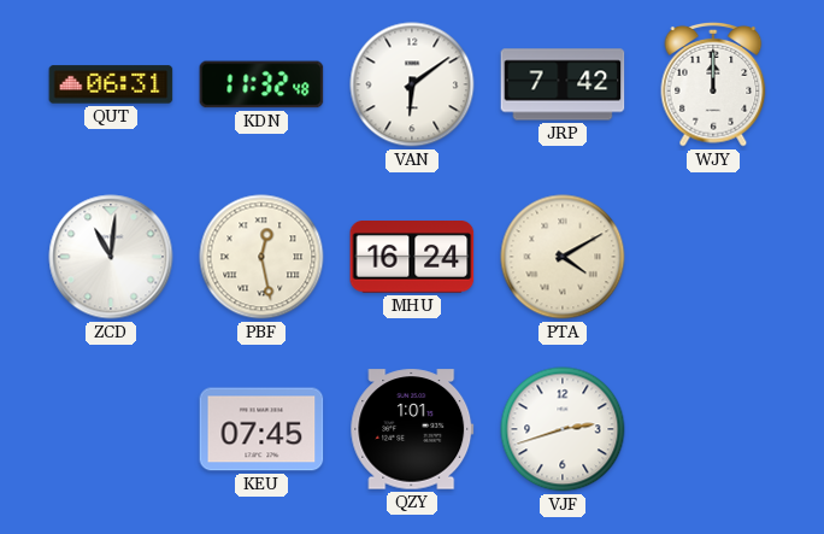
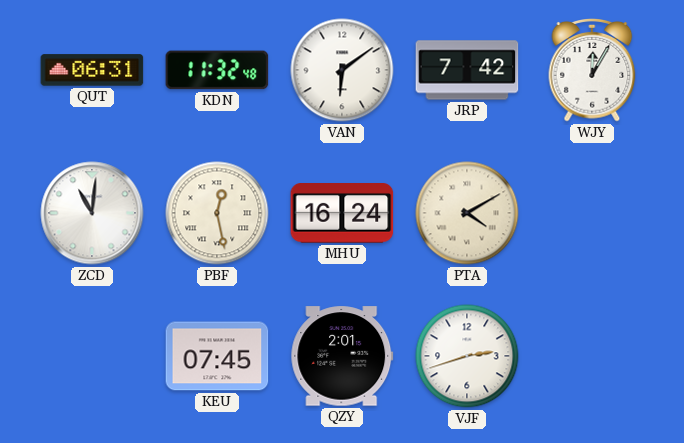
WJY: 12:00 -> 12:05
QZY: 1:01 -> 2:01
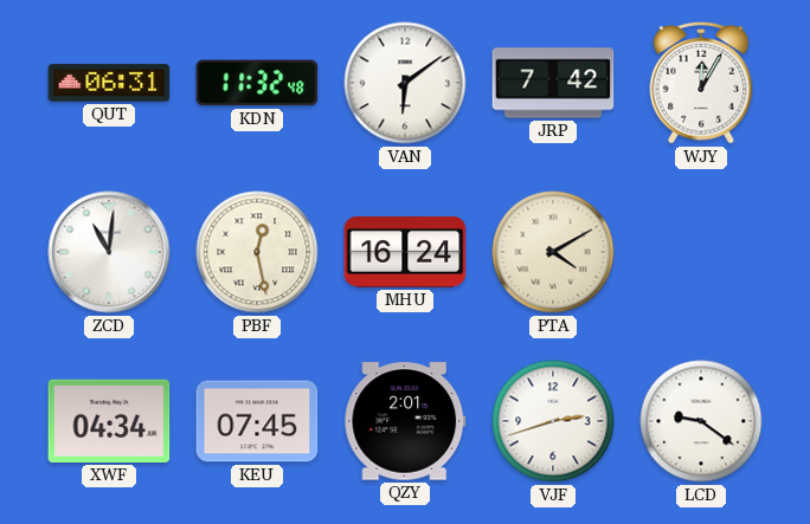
XWF: none -> 04:34
LCD: none -> 9:21
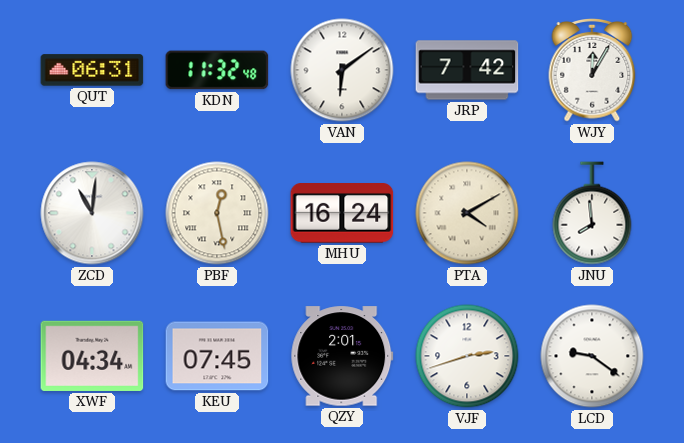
JNU: none -> 7:59
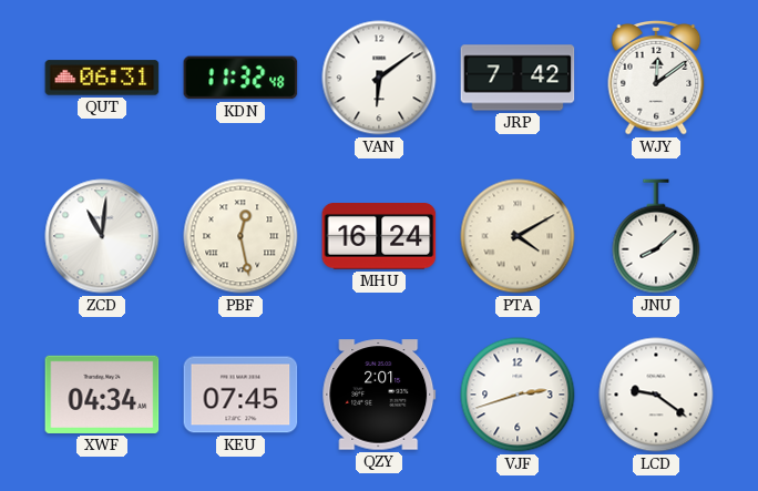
WJY: 12:05 -> 12:09
JNU: 7:59 -> 8:08
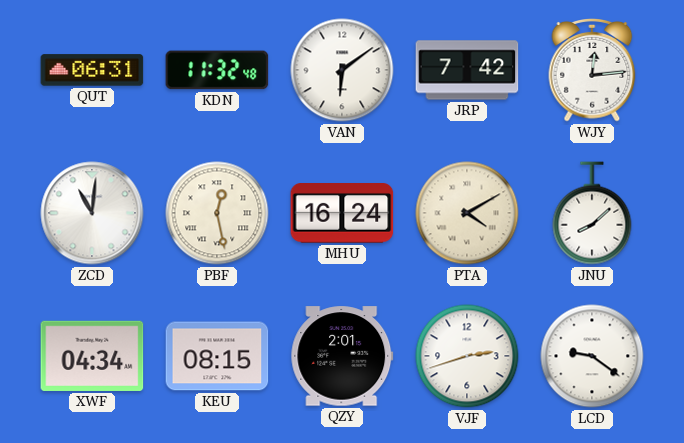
WJY: 12:09 -> 12:14
KEU: 07:45 -> 08:15
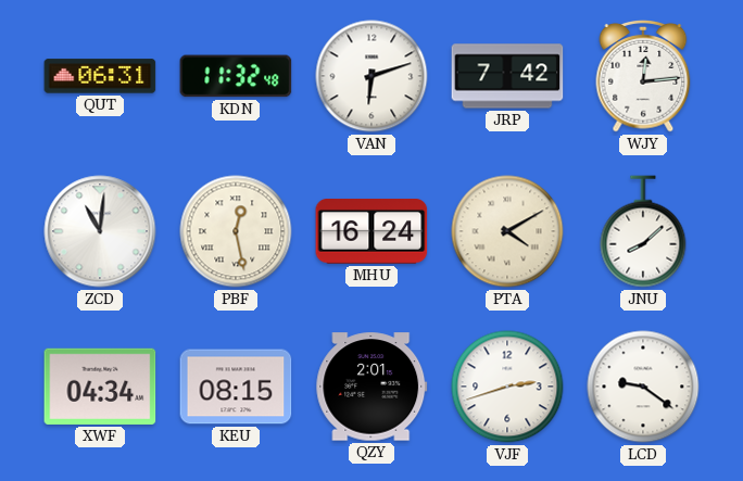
VAN: 6:09 -> 6:12
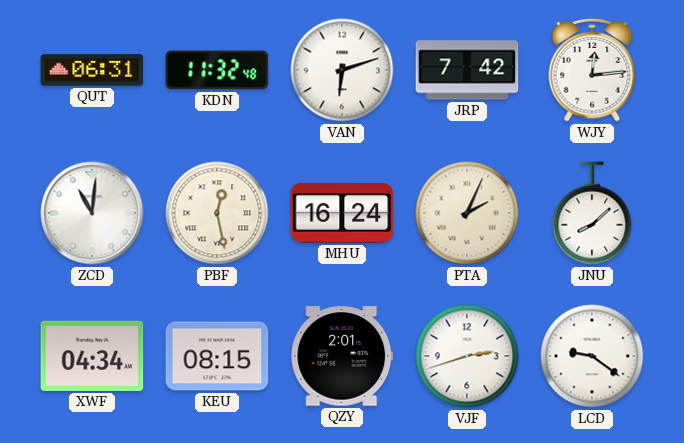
PTA: 4:10 -> 2:04
